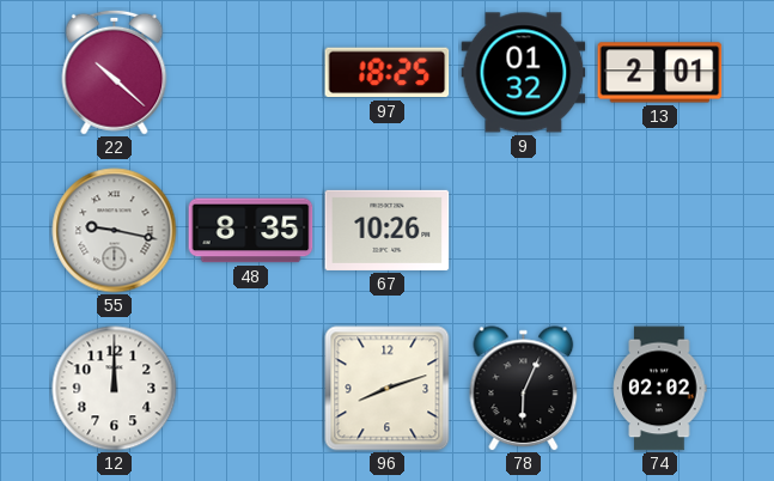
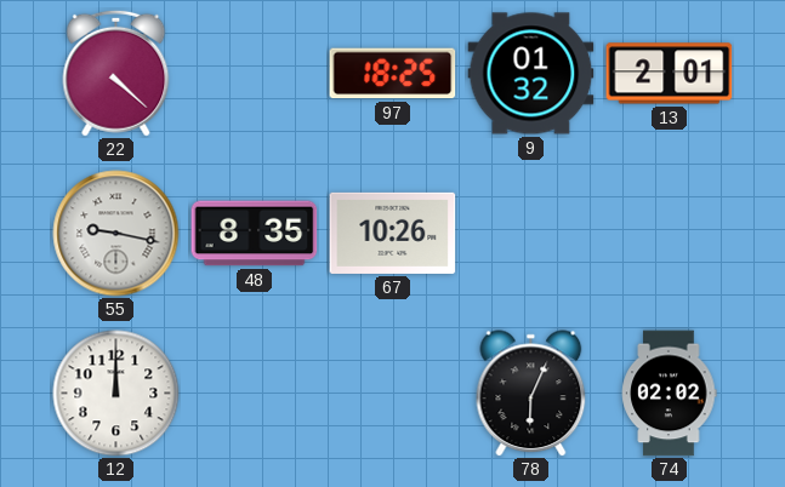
22: 10:22 -> 4:22
96: 8:12 -> none
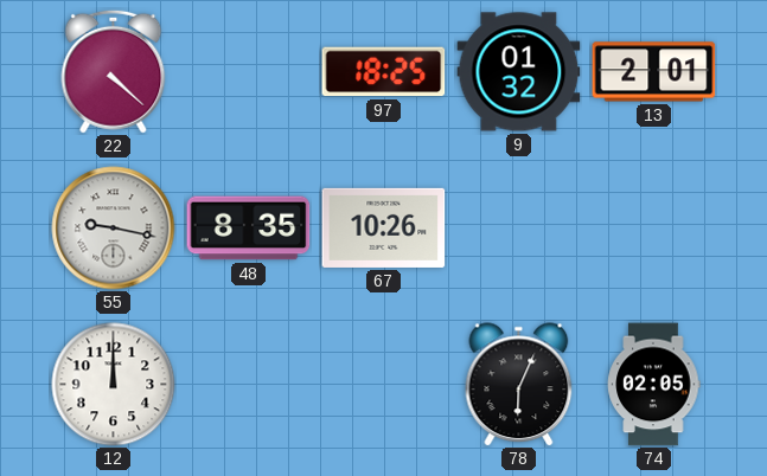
74: 02:02 -> 02:05
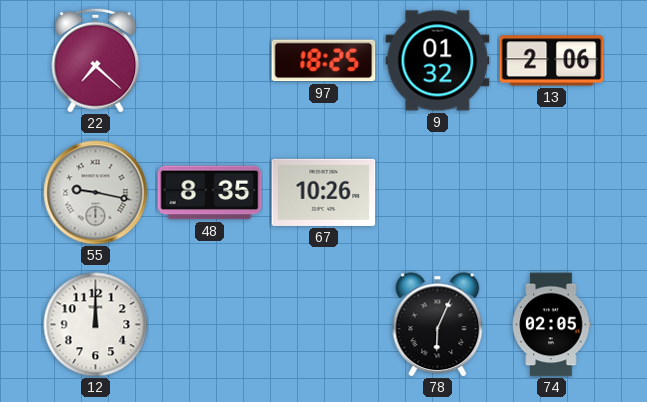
22: 4:22 -> 7:22
13: 2:01 -> 2:06
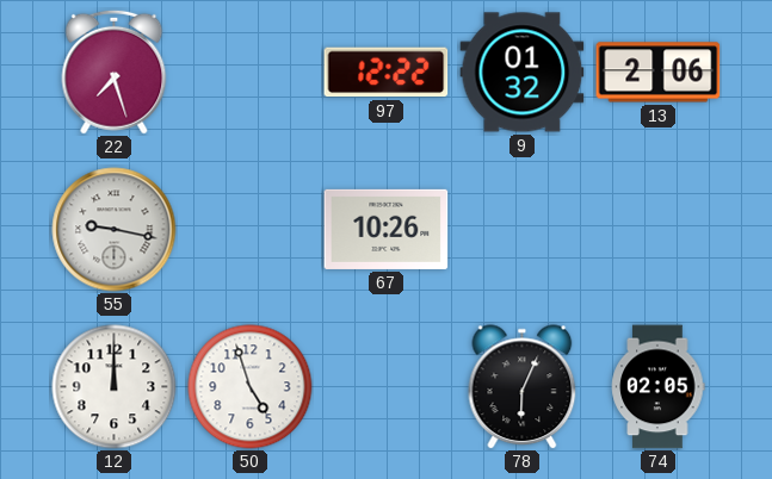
22: 7:22 -> 7:27
97: 18:25 -> 12:22
48: 8:35 -> none
50: none -> 4:57
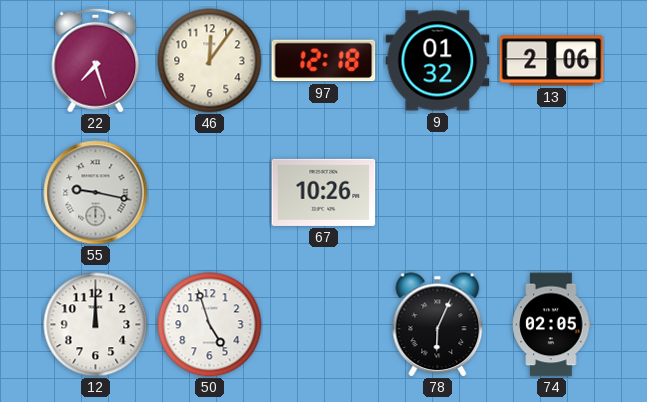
46: none -> 12:06
97: 12:22 -> 12:18
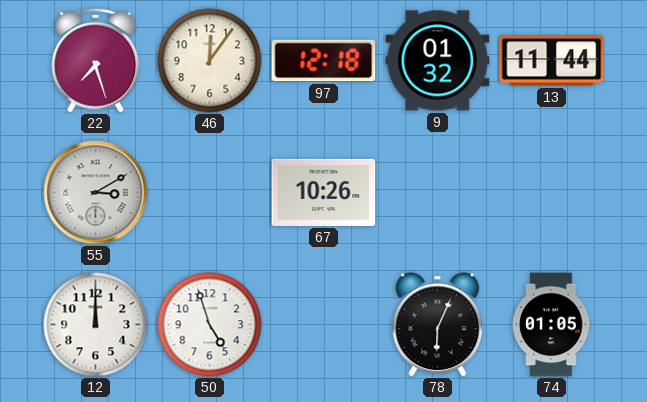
13: 2:06 -> 11:44
55: 9:17 -> 3:10
74: 02:05 -> 01:05
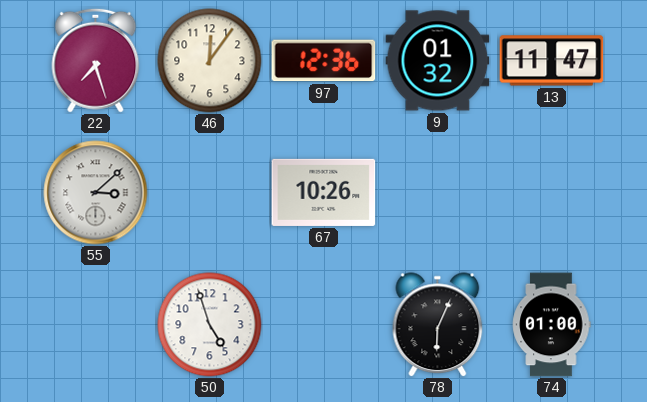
97: 12:18 -> 12:36
13: 11:44 -> 11:47
55: 3:10 -> 3:08
12: 12:00 -> none
74: 01:05 -> 01:00
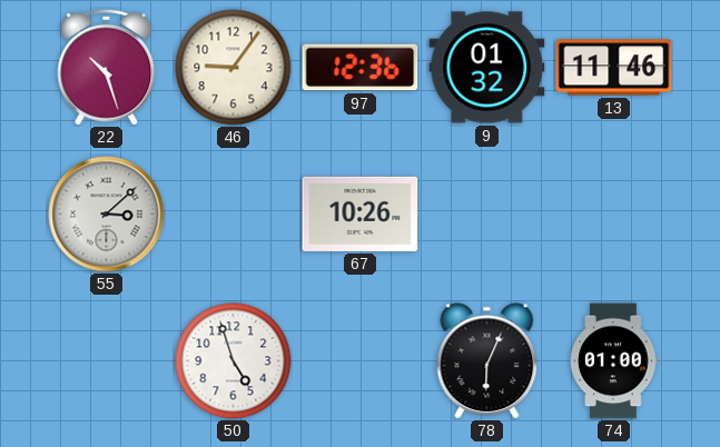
22: 7:27 -> 10:27
46: 12:06 -> 9:06
13: 11:47 -> 11:46
